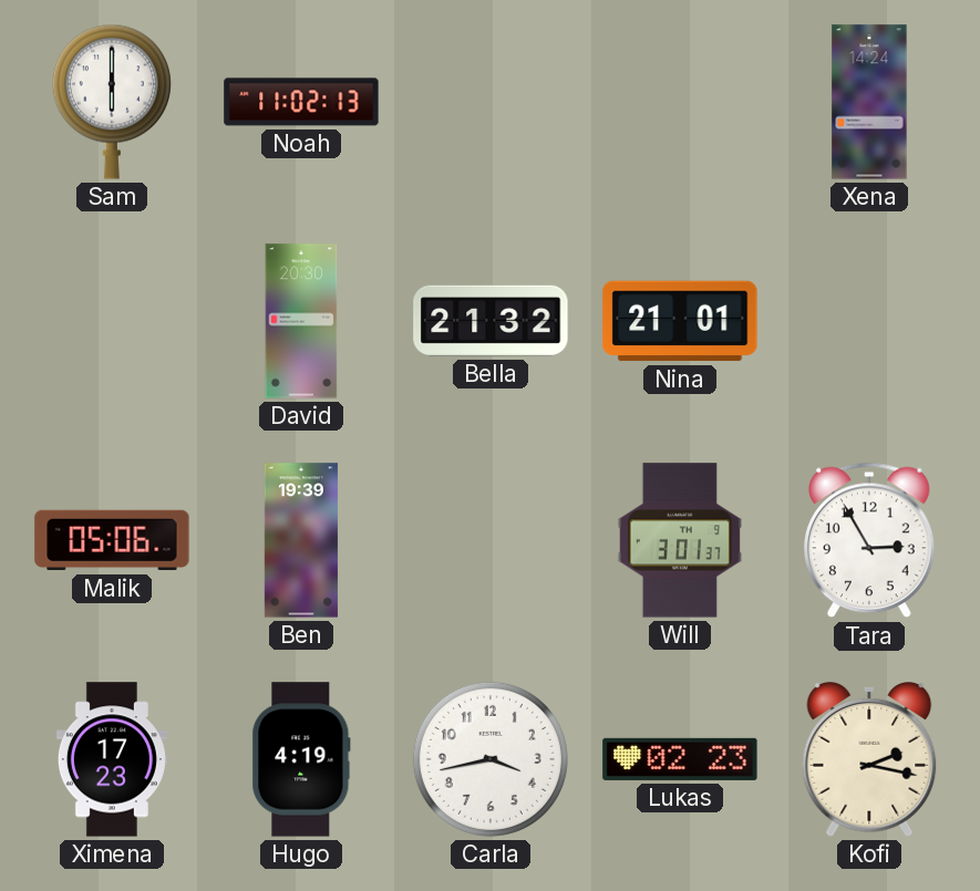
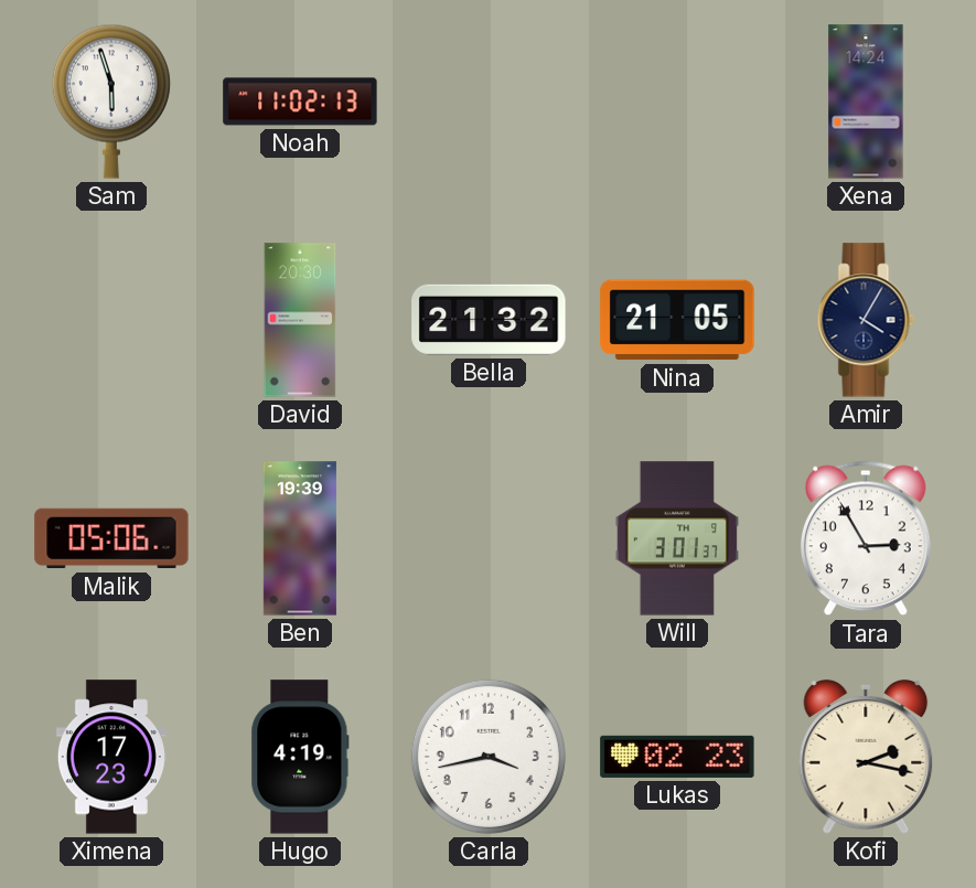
Sam: 6:00 -> 5:57
Nina: 21:01 -> 21:05
Amir: none -> 4:05
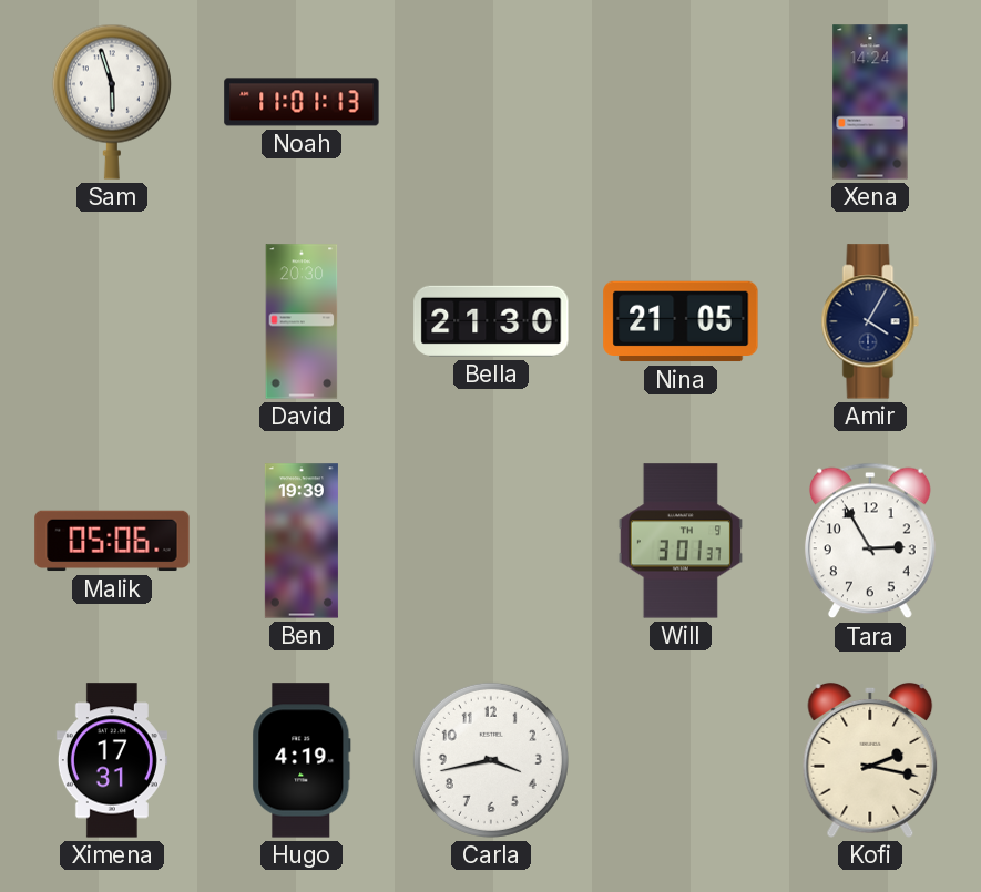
Noah: 11:02 -> 11:01
Bella: 21:32 -> 21:30
Ximena: 17:23 -> 17:31
Lukas: 02:23 -> none
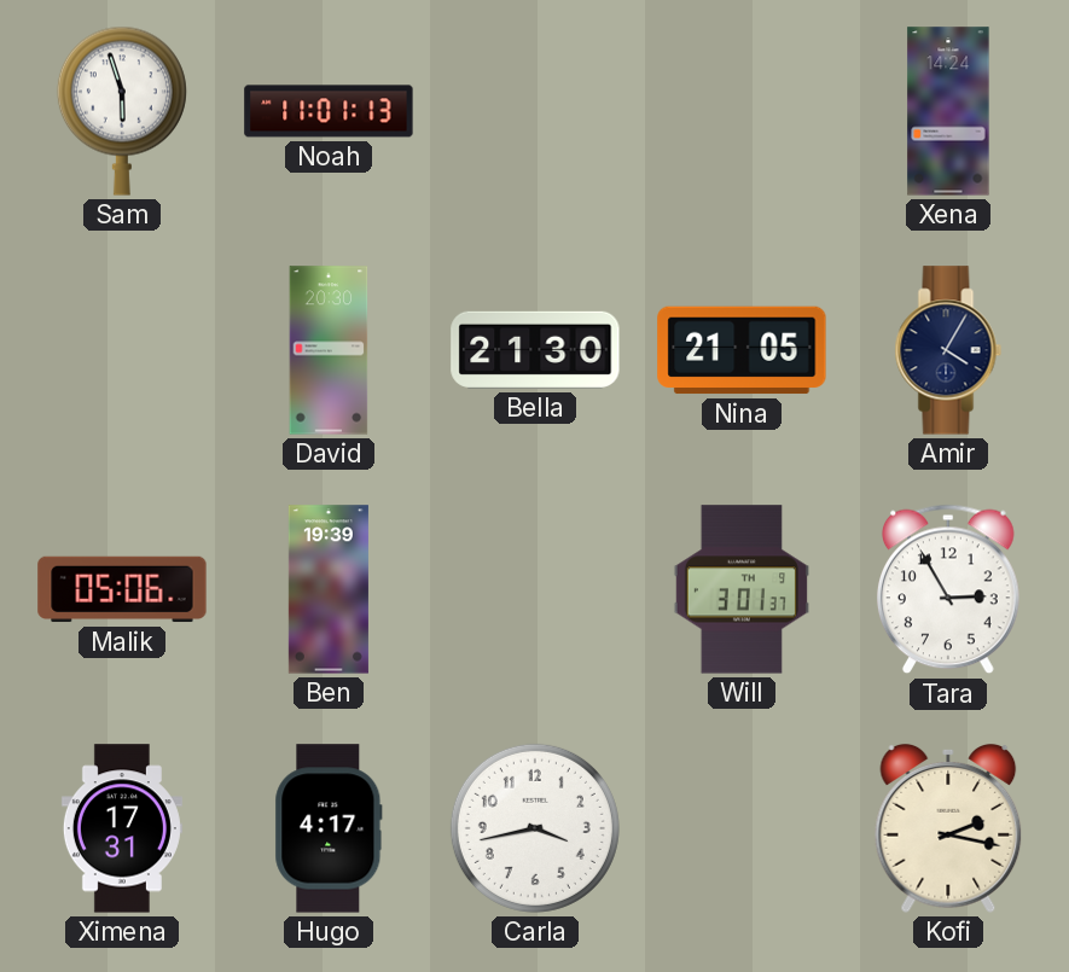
Hugo: 4:19 -> 4:17
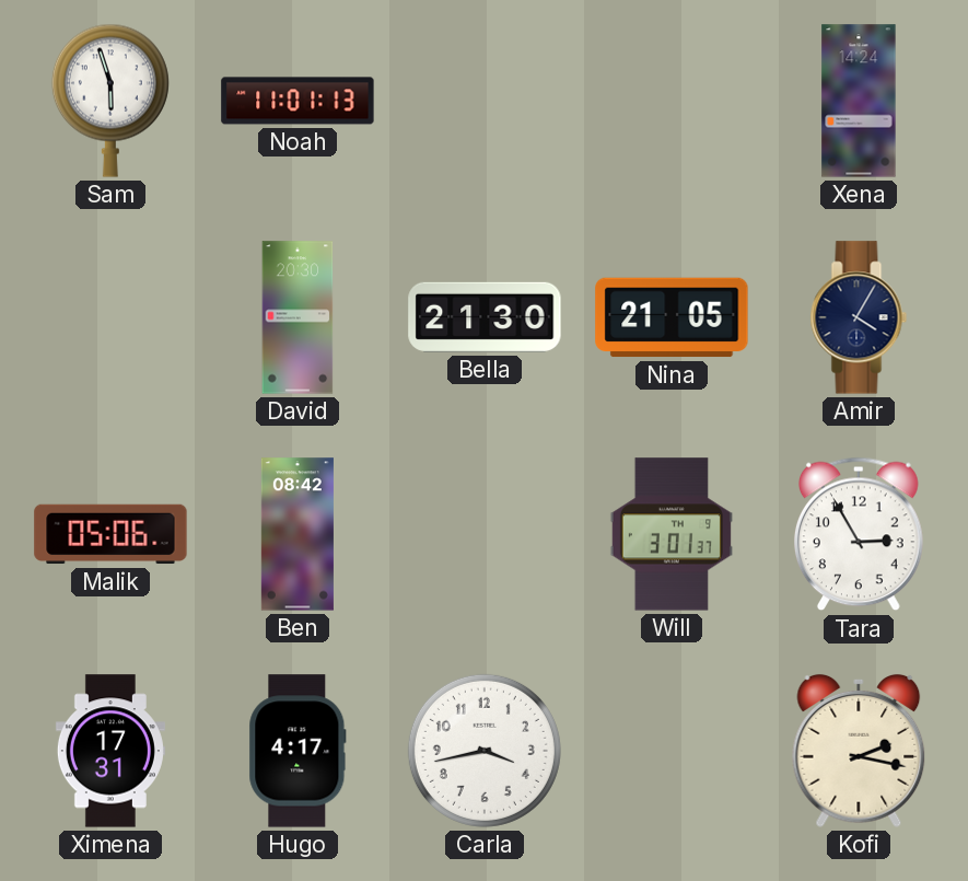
Ben: 19:39 -> 08:42
